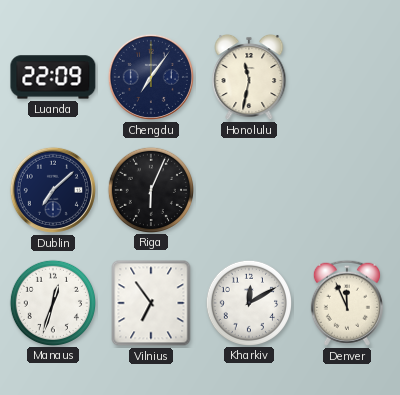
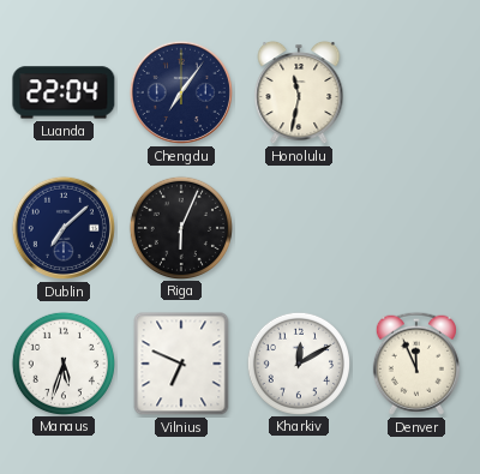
Luanda: 22:09 -> 22:04
Manaus: 12:33 -> 5:33
Vilnius: 6:54 -> 6:49
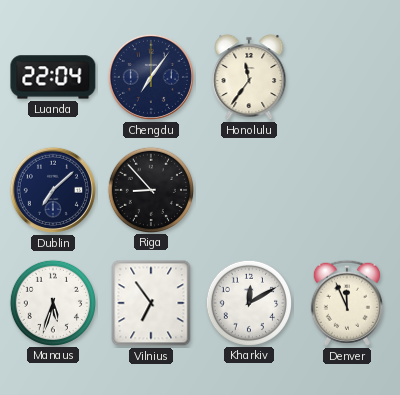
Honolulu: 11:32 -> 11:36
Riga: 6:04 -> 8:53
Vilnius: 6:49 -> 6:54
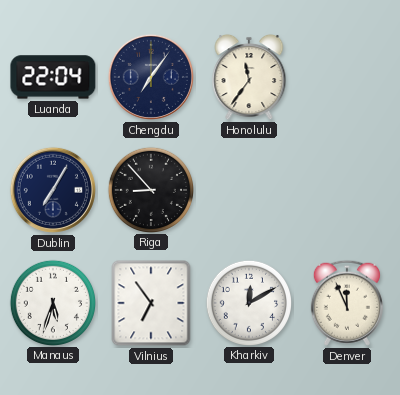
Dublin: 7:08 -> 7:05
